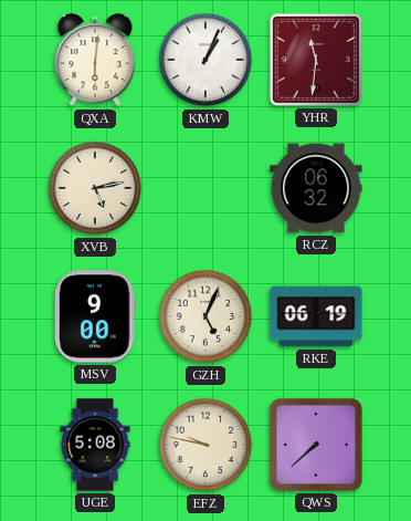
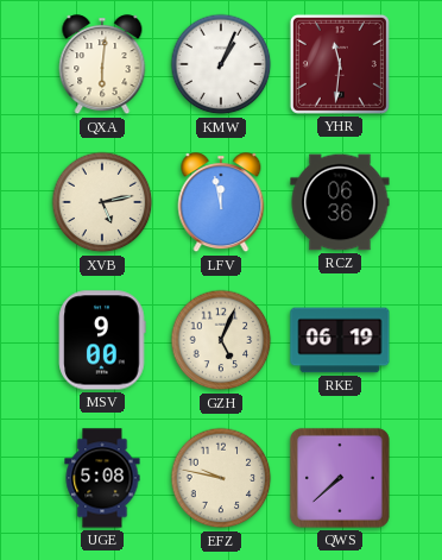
LFV: none -> 11:58
RCZ: 06:32 -> 06:36
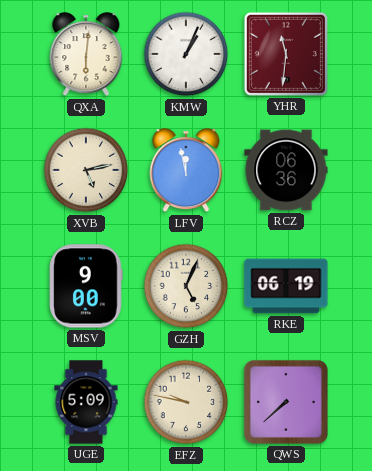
UGE: 5:08 -> 5:09
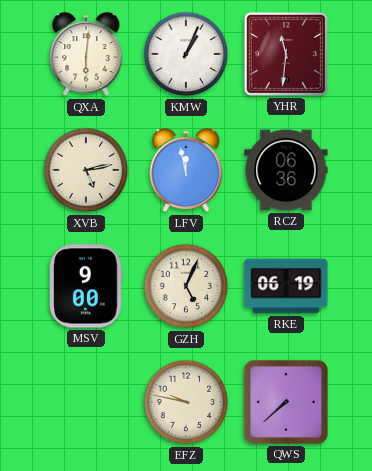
UGE: 5:09 -> none
